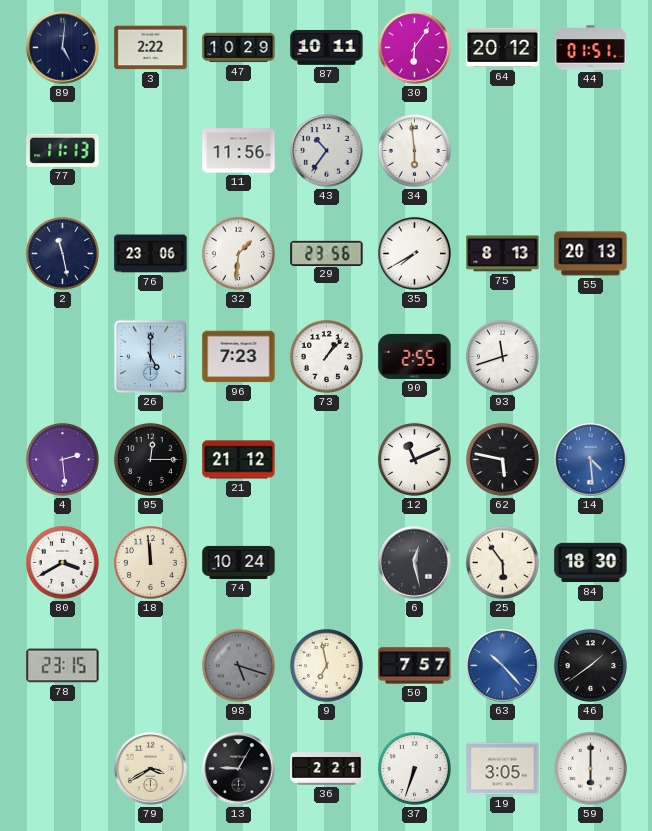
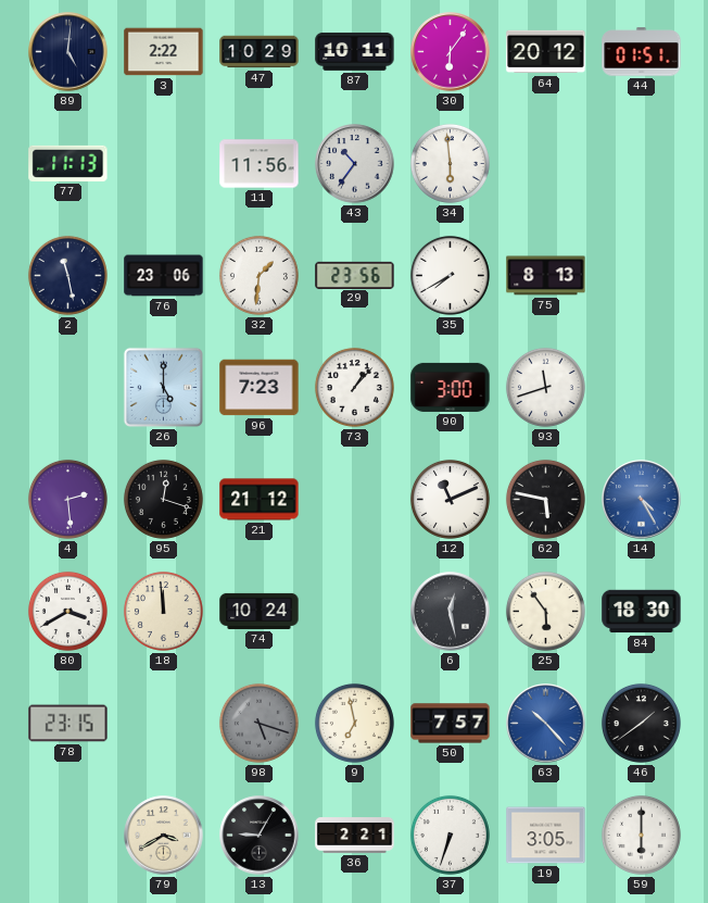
55: 20:13 -> none
90: 2:55 -> 3:00
95: 12:15 -> 12:18
14: 4:29 -> 4:25
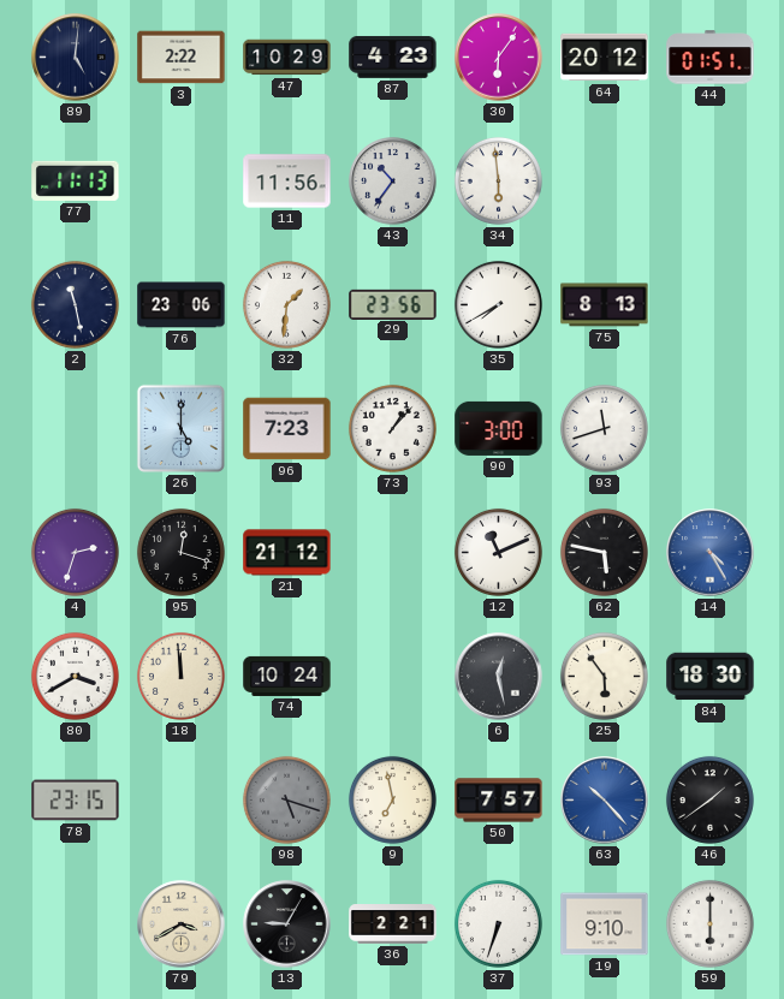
87: 10:11 -> 4:23
4: 2:29 -> 2:33
19: 3:05 -> 9:10
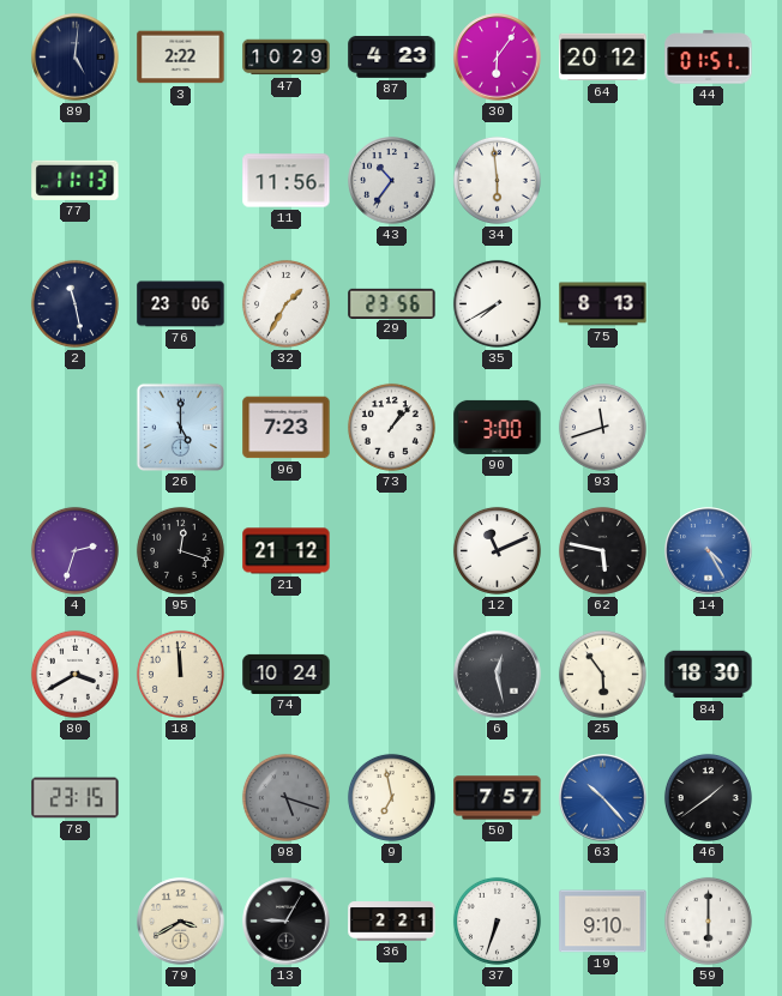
32: 1:31 -> 1:35
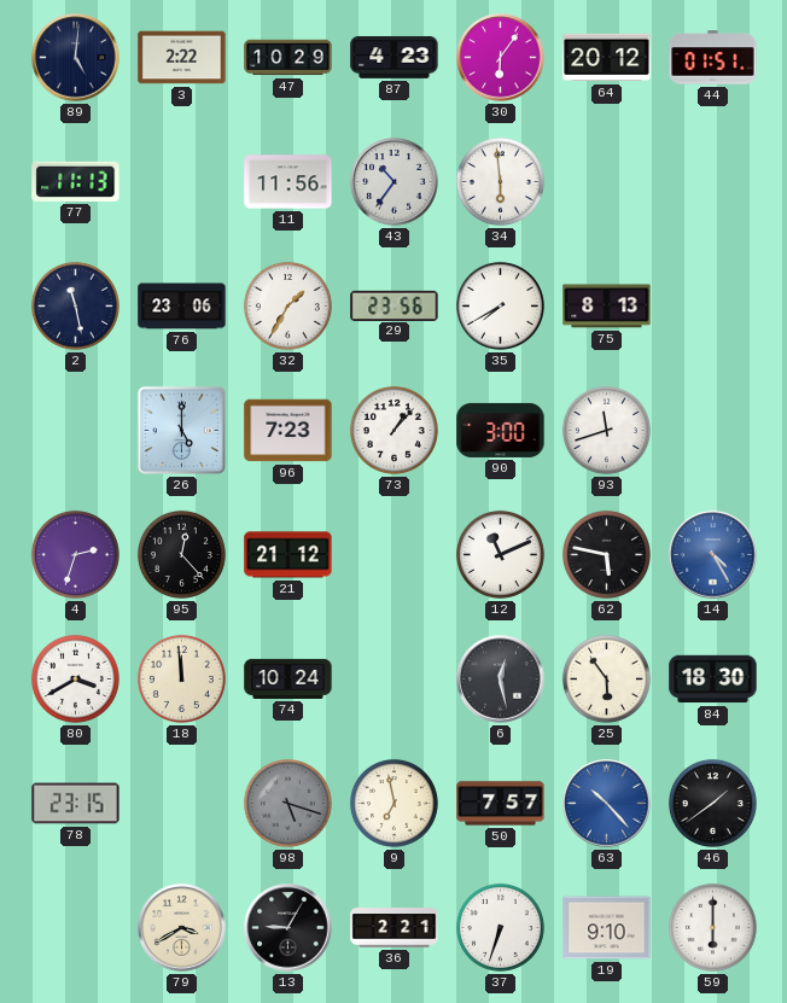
95: 12:18 -> 12:23
